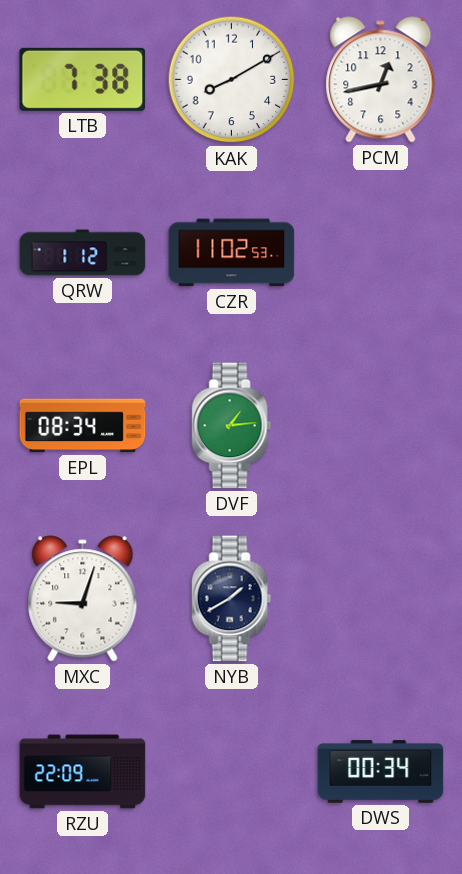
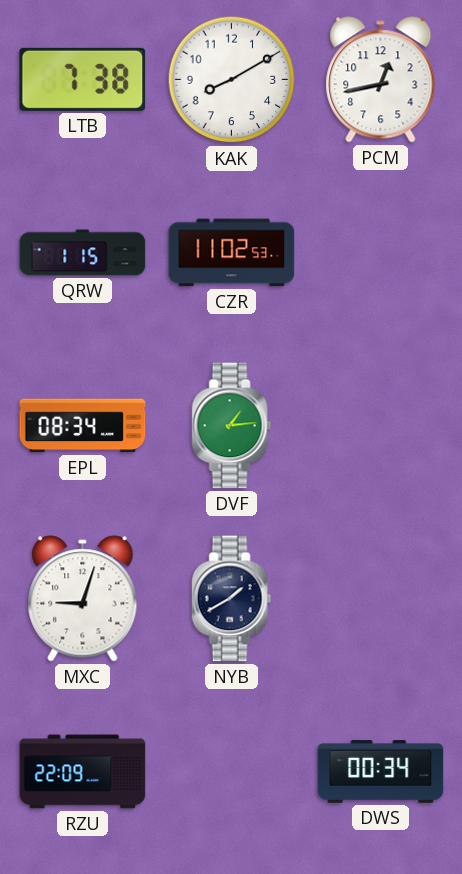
QRW: 1:12 -> 1:15
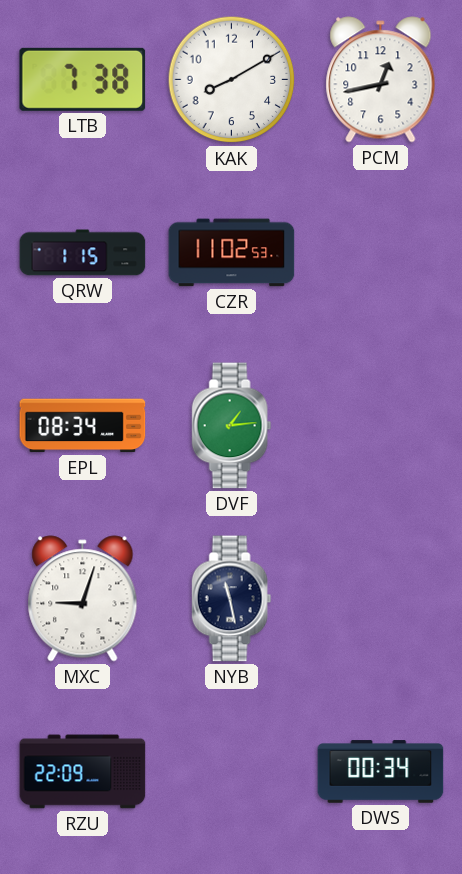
NYB: 1:40 -> 11:28
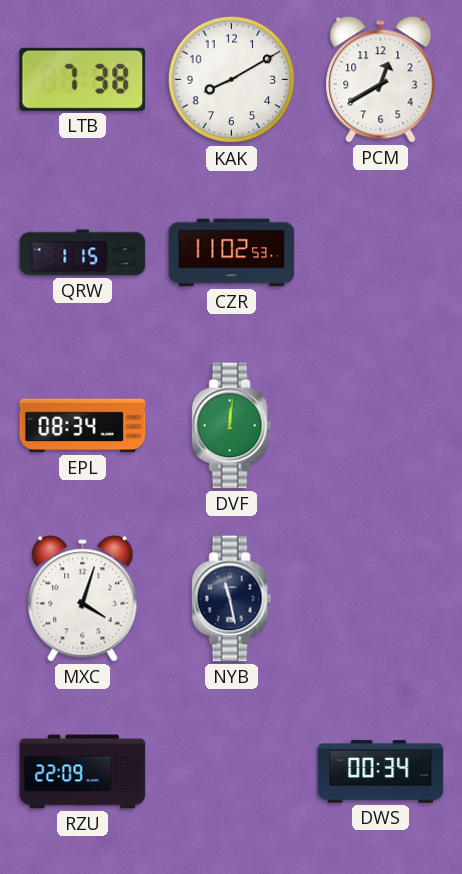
PCM: 12:43 -> 12:40
DVF: 1:14 -> 12:01
MXC: 9:03 -> 4:03
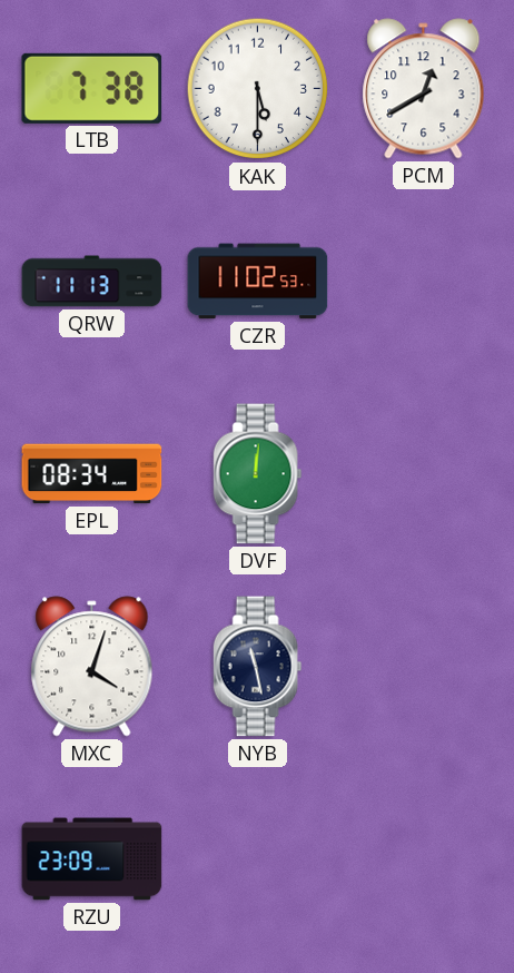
KAK: 8:10 -> 5:30
QRW: 1:15 -> 11:13
RZU: 22:09 -> 23:09
DWS: 00:34 -> none
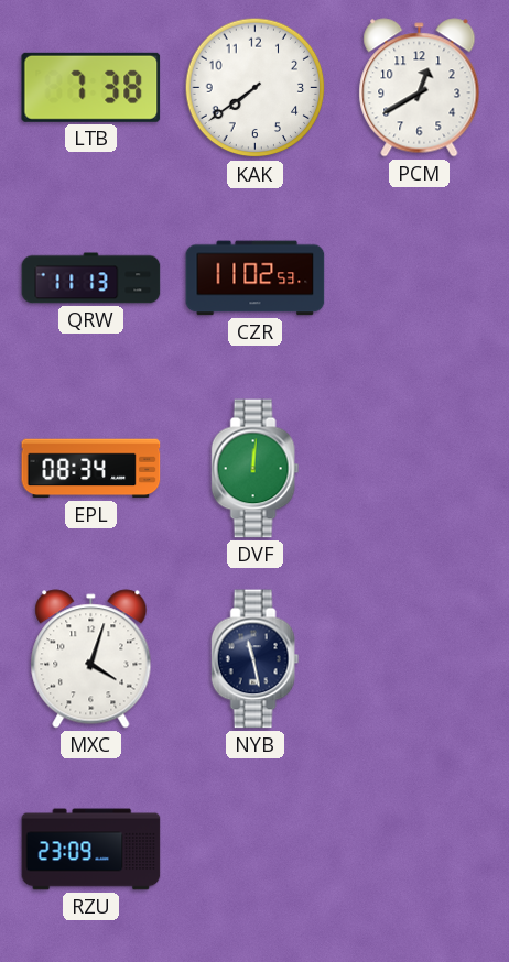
KAK: 5:30 -> 7:39
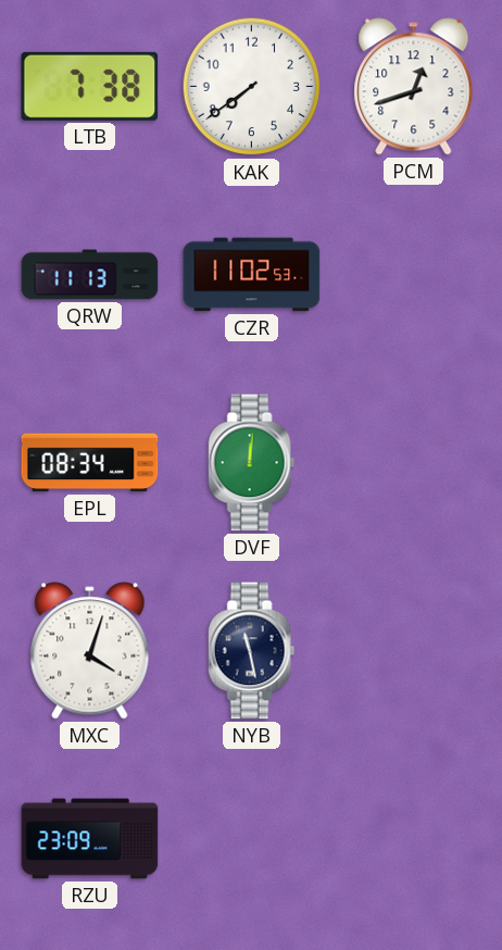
PCM: 12:40 -> 12:42
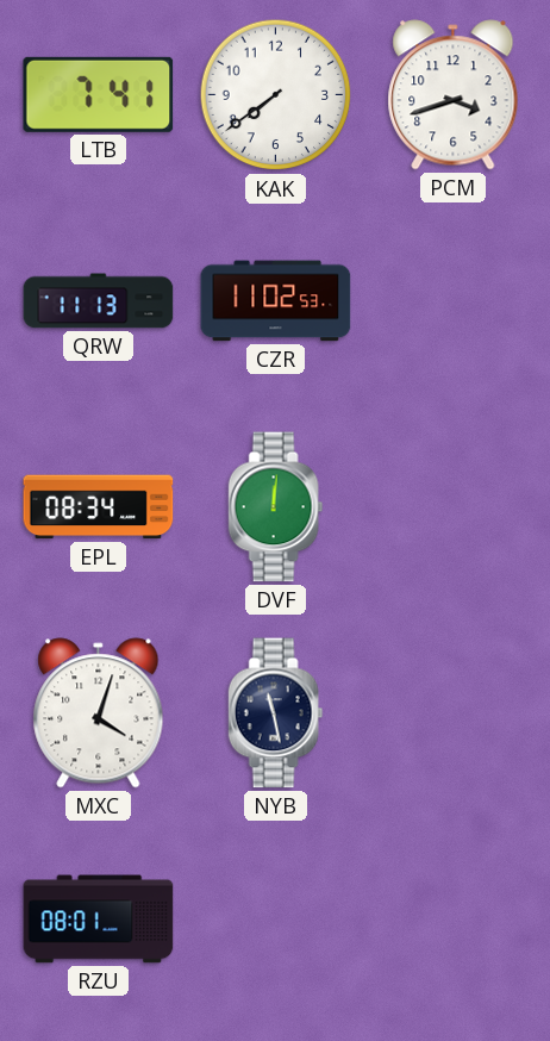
LTB: 7:38 -> 7:41
PCM: 12:42 -> 3:42
RZU: 23:09 -> 08:01
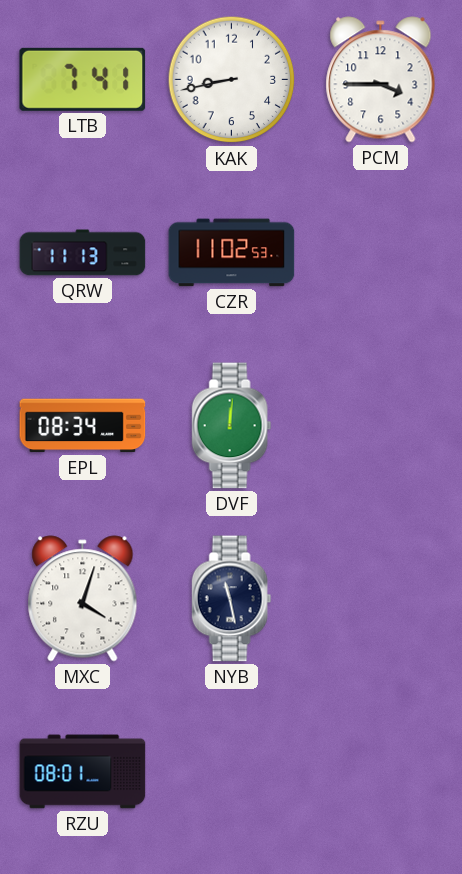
KAK: 7:39 -> 8:43
PCM: 3:42 -> 3:45
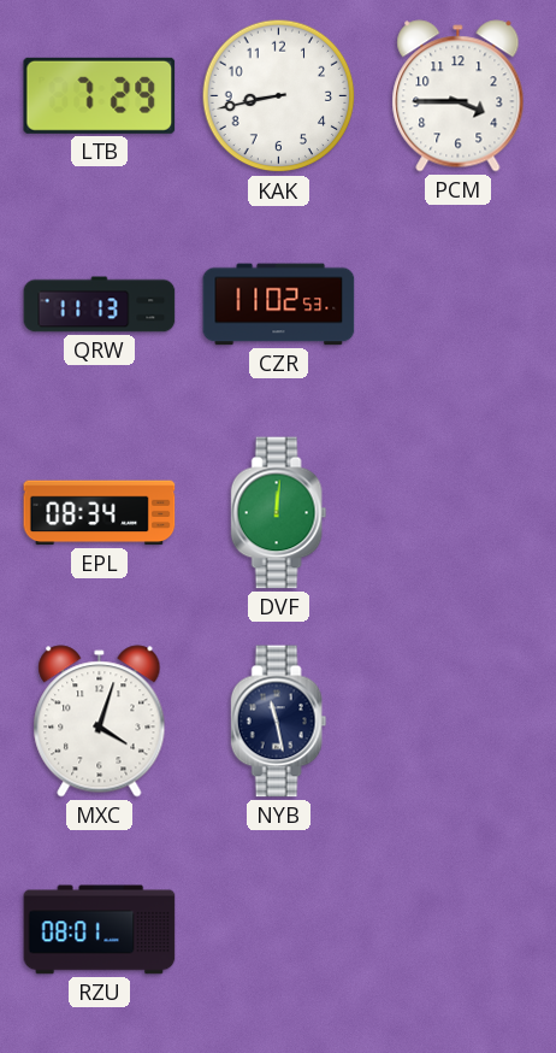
LTB: 7:41 -> 7:29
